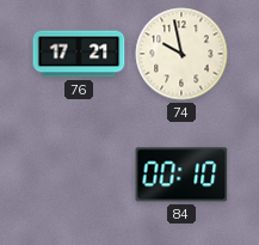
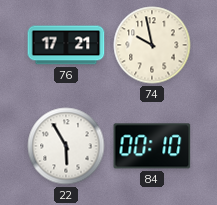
22: none -> 5:55
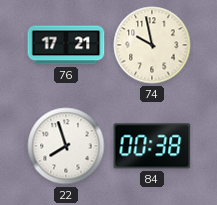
22: 5:55 -> 7:57
84: 00:10 -> 00:38
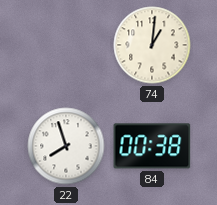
76: 17:21 -> none
74: 9:58 -> 1:01
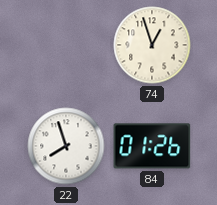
74: 1:01 -> 12:57
84: 00:38 -> 01:26
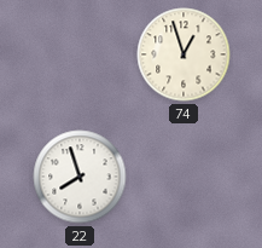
84: 01:26 -> none
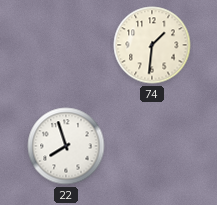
74: 12:57 -> 1:31
